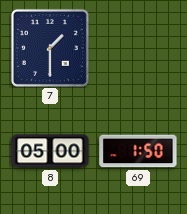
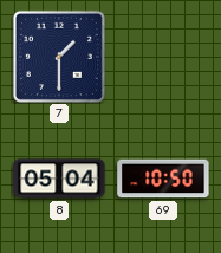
8: 05:00 -> 05:04
69: 1:50 -> 10:50
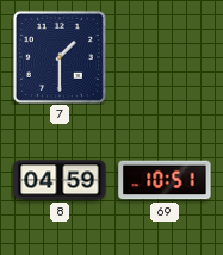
8: 05:04 -> 04:59
69: 10:50 -> 10:51
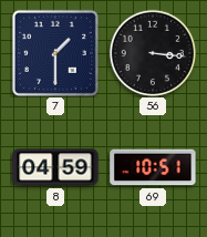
56: none -> 3:16
